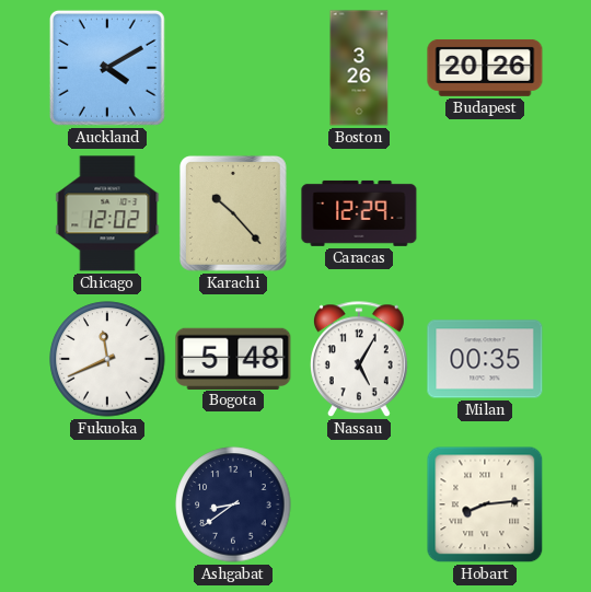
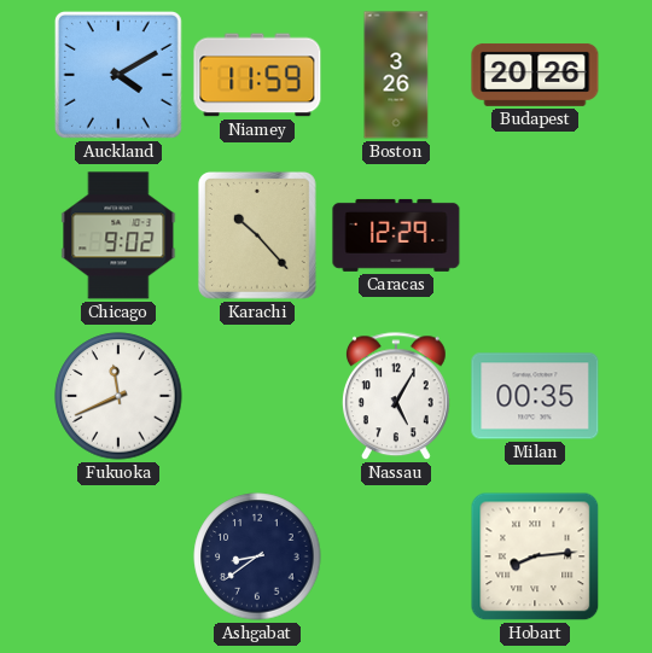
Niamey: none -> 11:59
Chicago: 12:02 -> 9:02
Bogota: 5:48 -> none
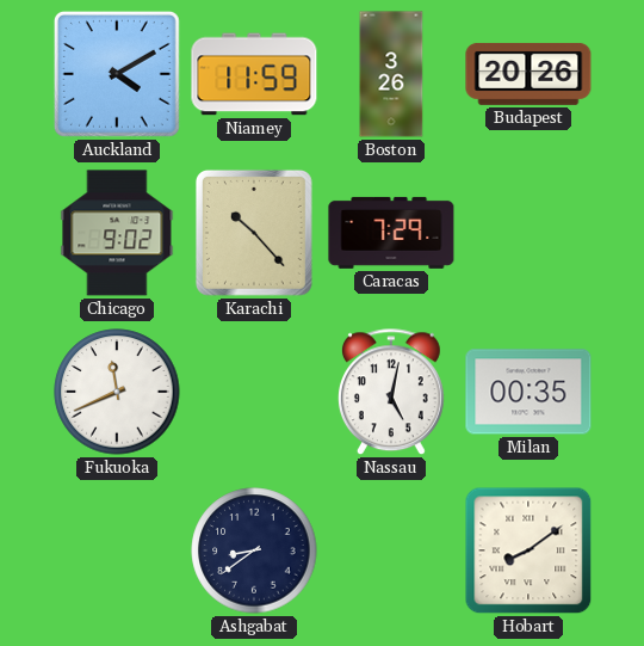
Caracas: 12:29 -> 7:29
Nassau: 5:05 -> 5:02
Hobart: 8:14 -> 8:09
